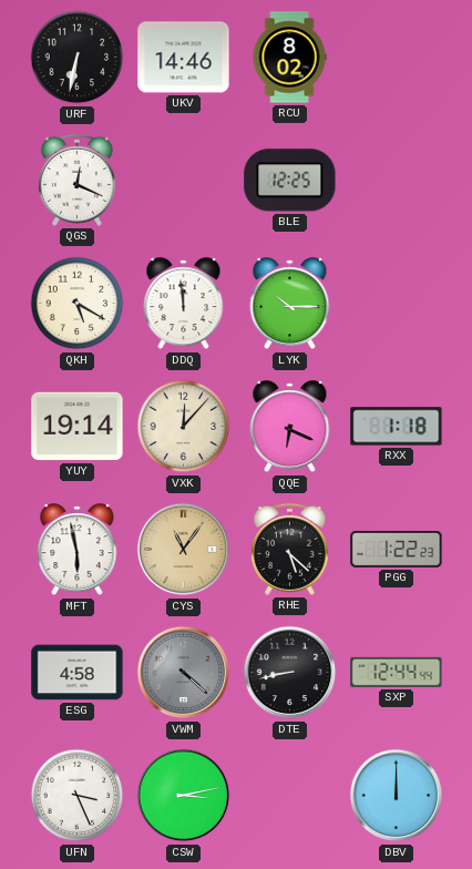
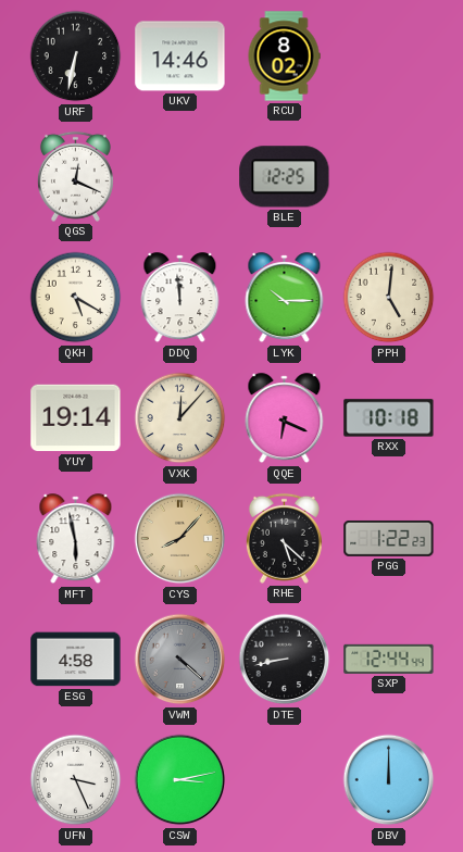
PPH: none -> 5:01
RXX: 1:18 -> 10:18
CYS: 11:06 -> 8:07
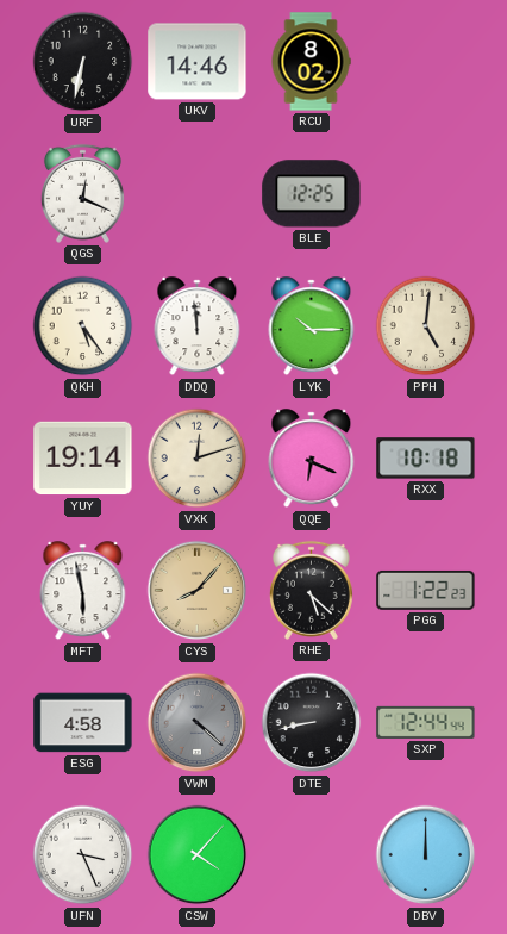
QKH: 5:20 -> 5:24
VXK: 12:07 -> 12:12
CSW: 3:13 -> 4:07
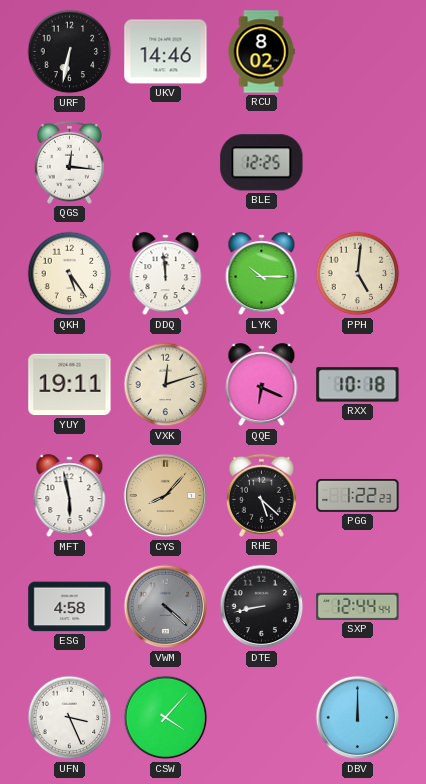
QGS: 12:19 -> 12:16
YUY: 19:14 -> 19:11
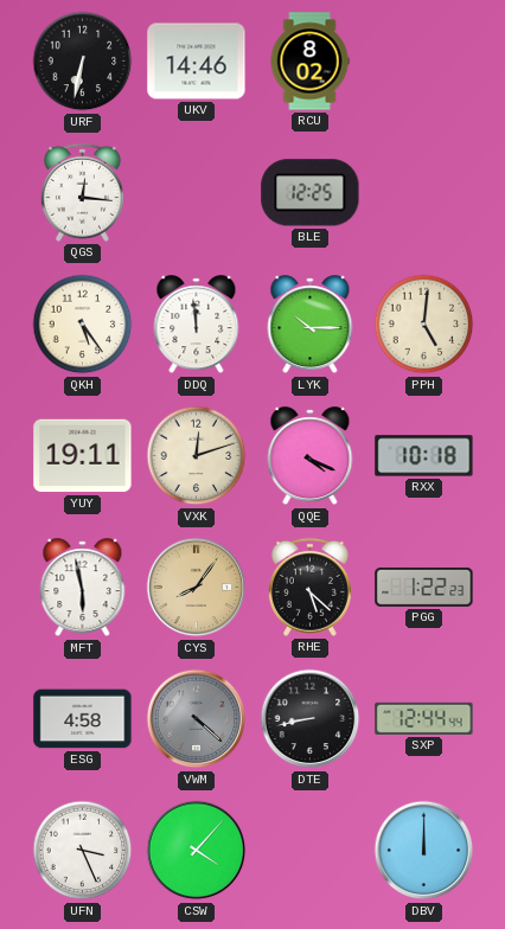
QQE: 6:19 -> 4:19
CYS: 8:07 -> 8:06
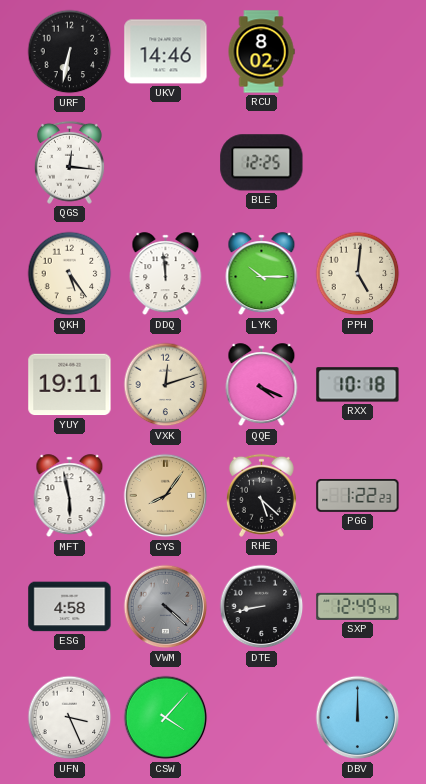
SXP: 12:44 -> 12:49
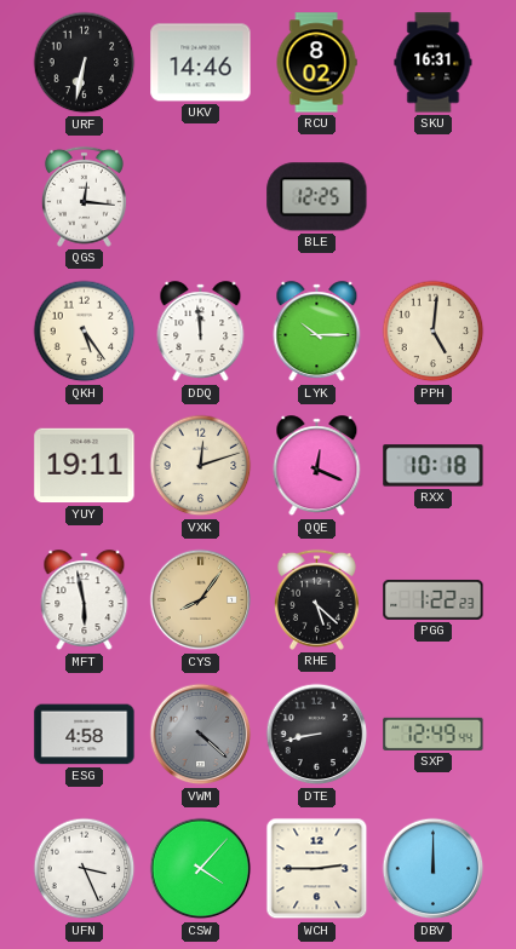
SKU: none -> 16:31
QQE: 4:19 -> 12:19
WCH: none -> 2:45
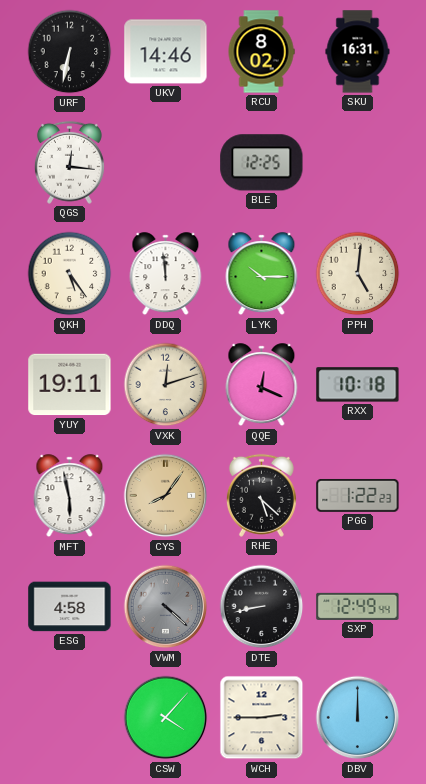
UFN: 3:26 -> none
